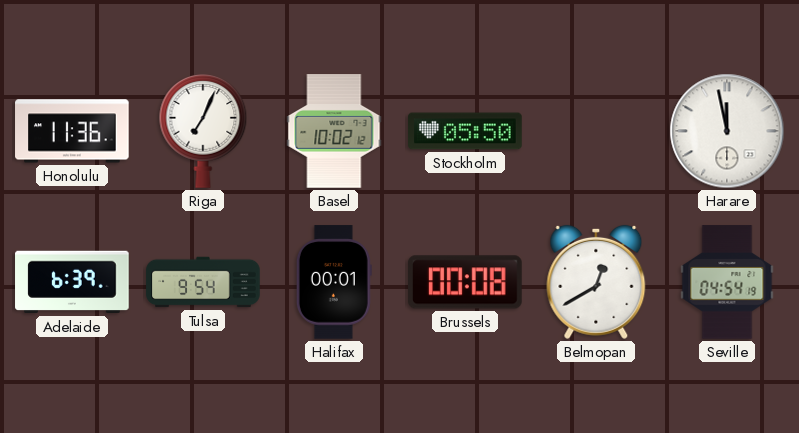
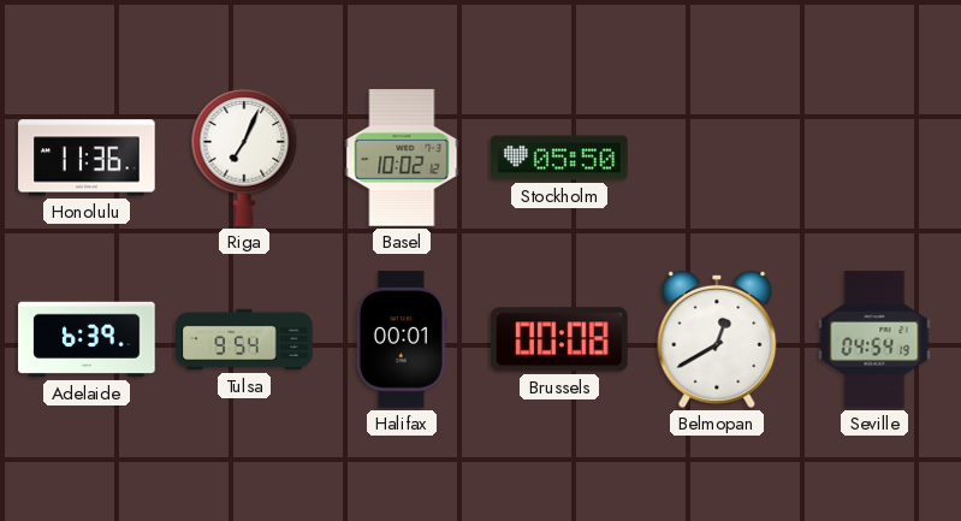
Harare: 11:58 -> none
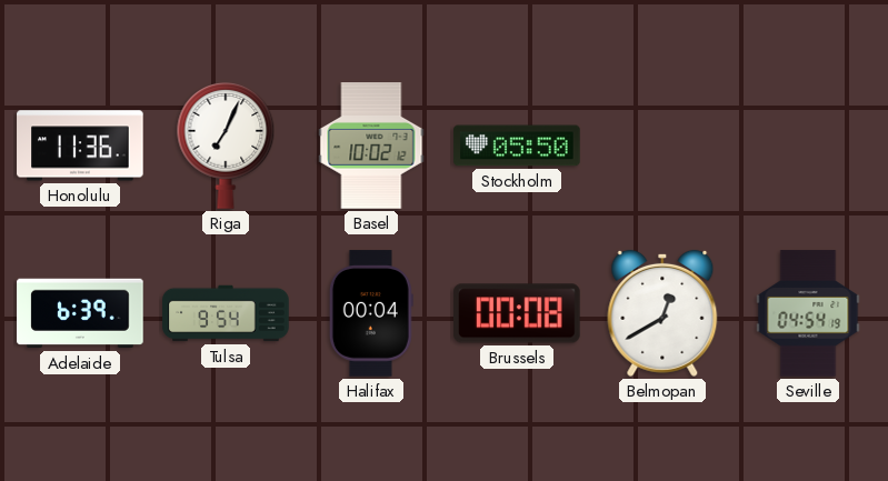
Halifax: 00:01 -> 00:04
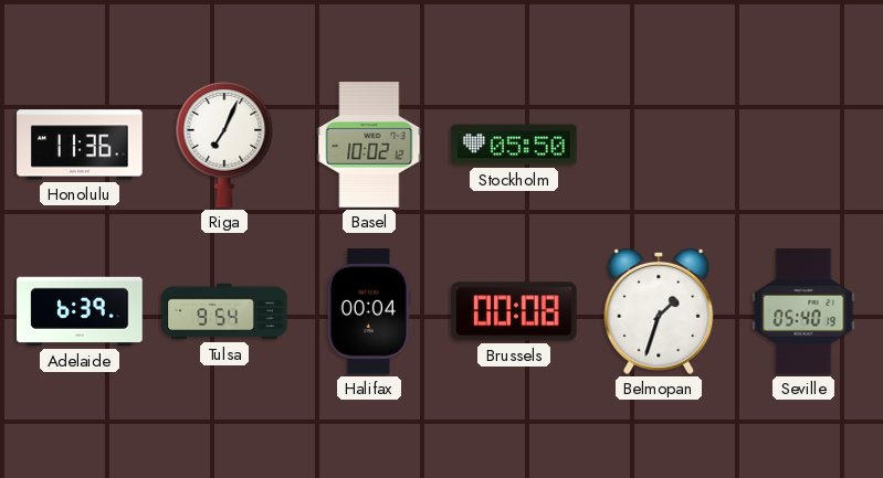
Belmopan: 12:40 -> 1:33
Seville: 04:54 -> 05:40
